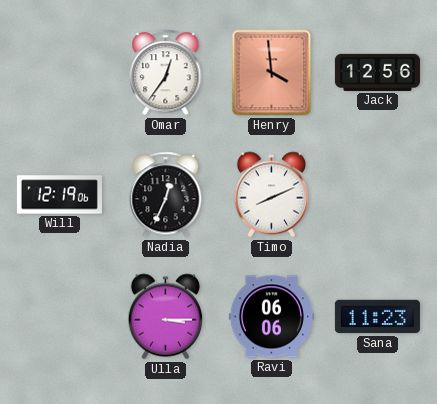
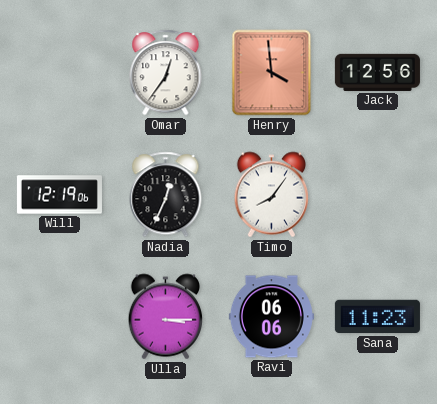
Timo: 8:11 -> 8:06
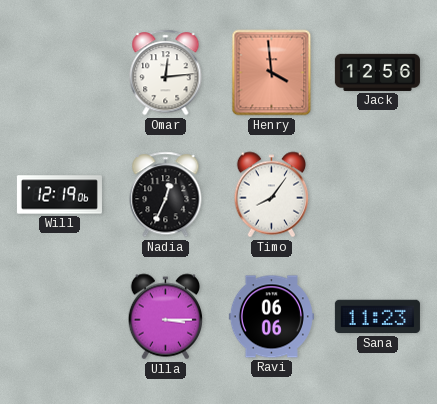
Omar: 12:36 -> 12:14
